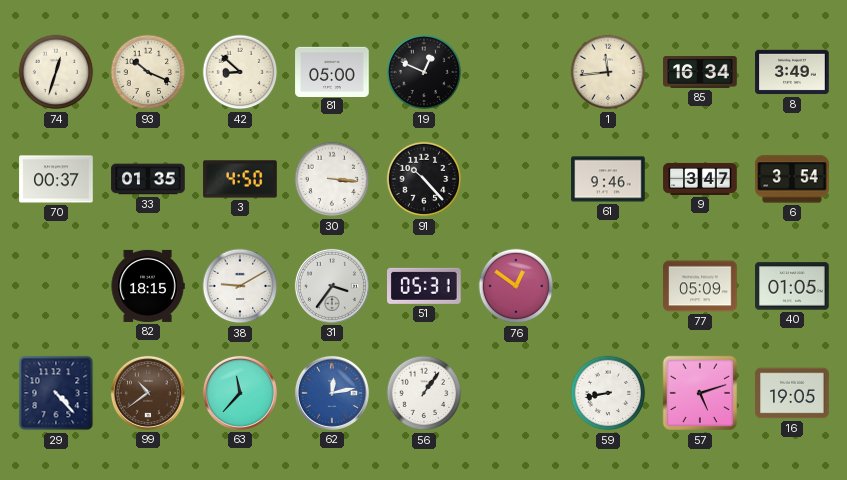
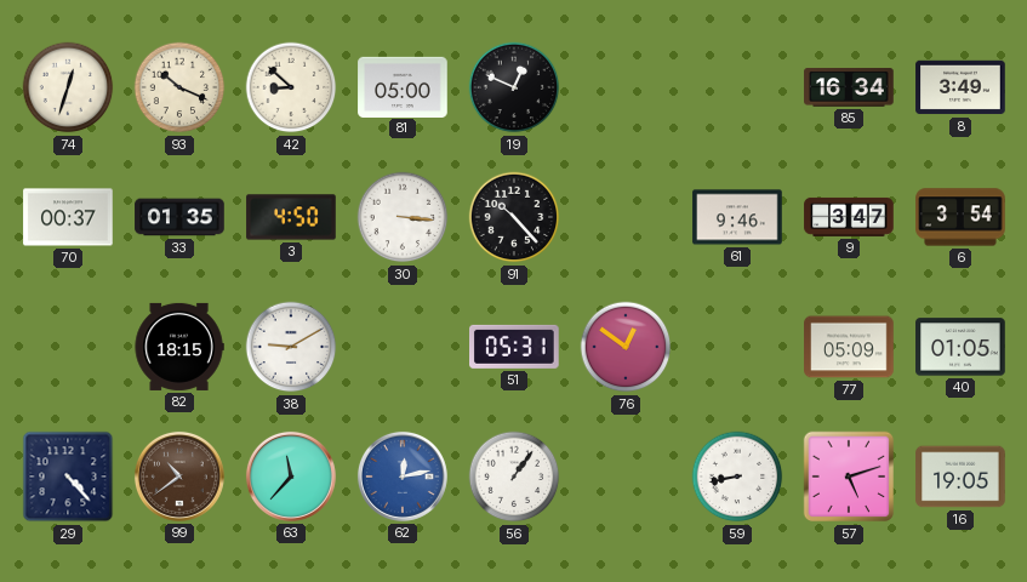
1: 11:44 -> none
31: 3:36 -> none
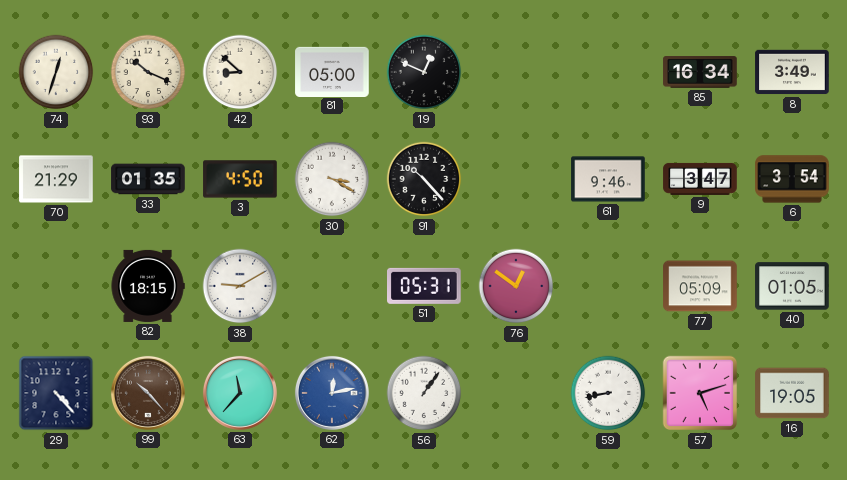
70: 00:37 -> 21:29
30: 3:16 -> 3:20
99: 10:39 -> 10:23
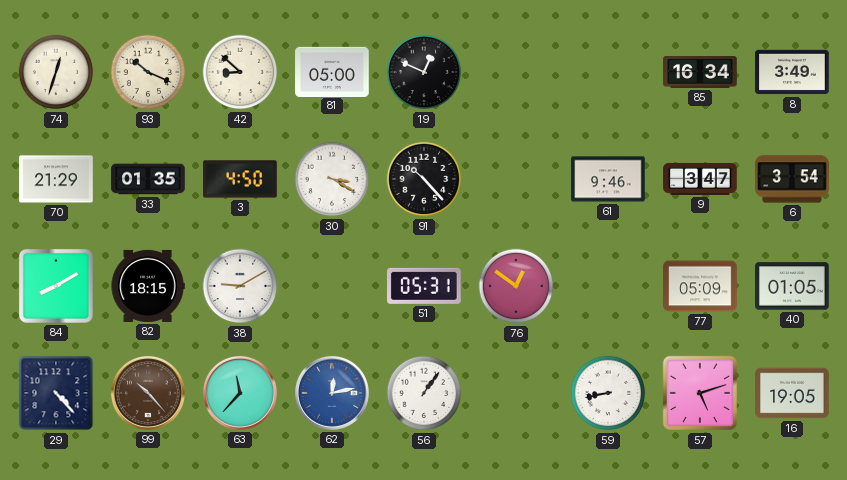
84: none -> 8:10
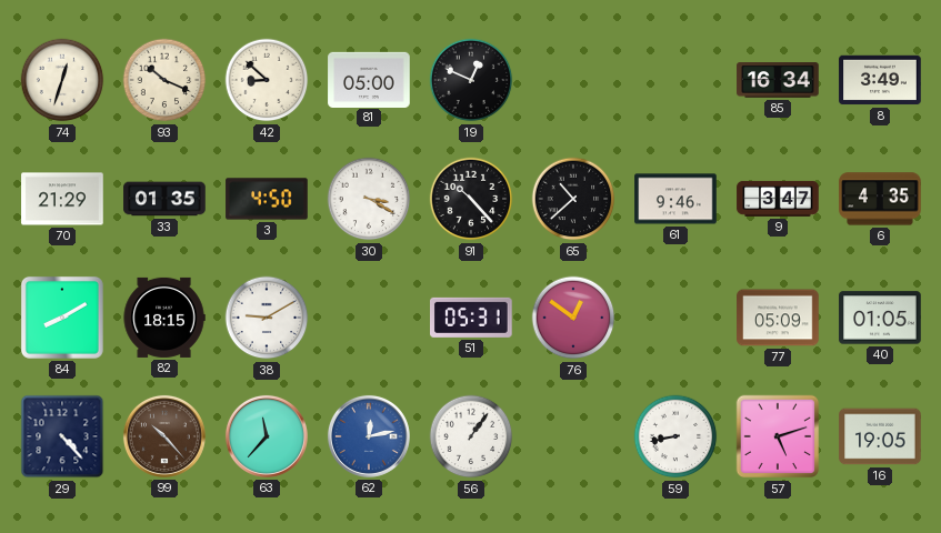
65: none -> 10:38
6: 3:54 -> 4:35
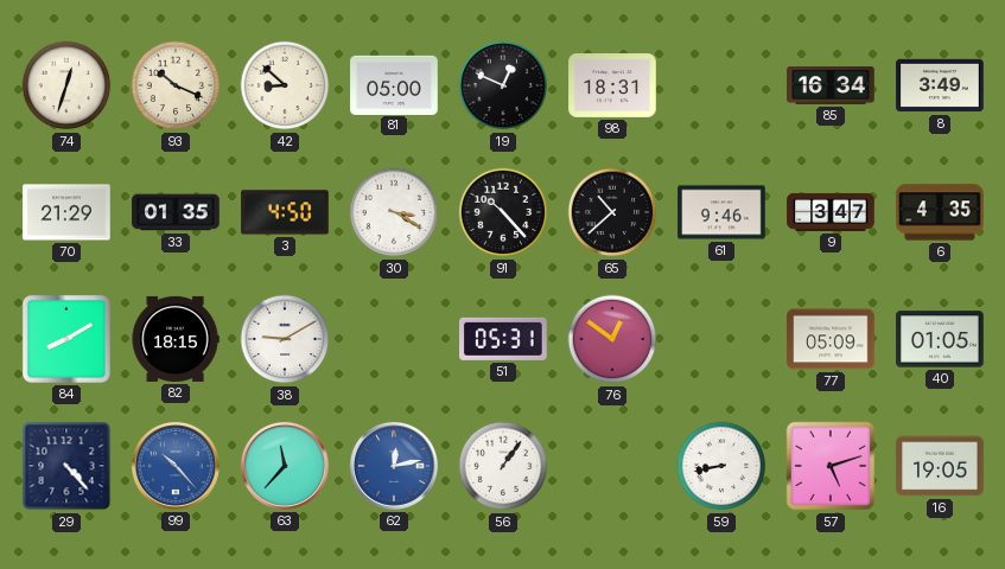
98: none -> 18:31
99 dial: brown -> blue
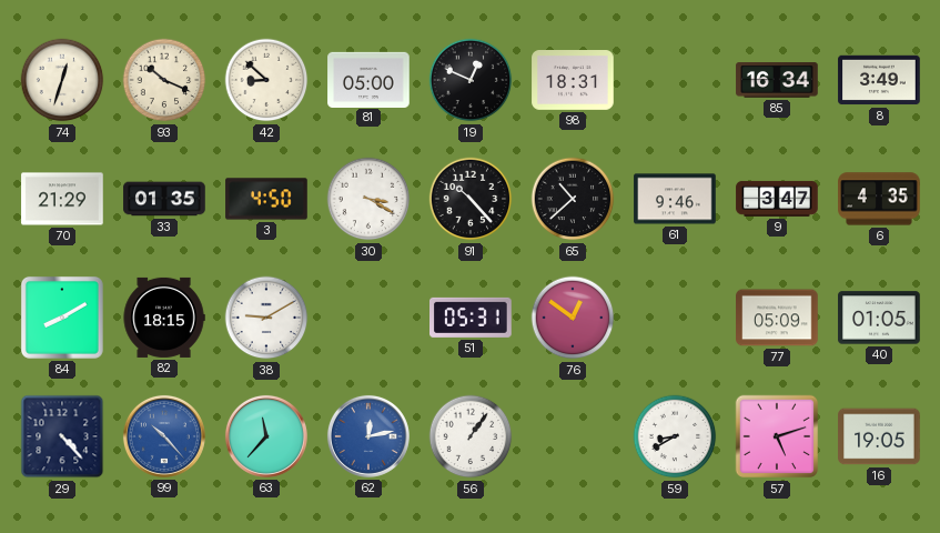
59: 8:43 -> 8:40
